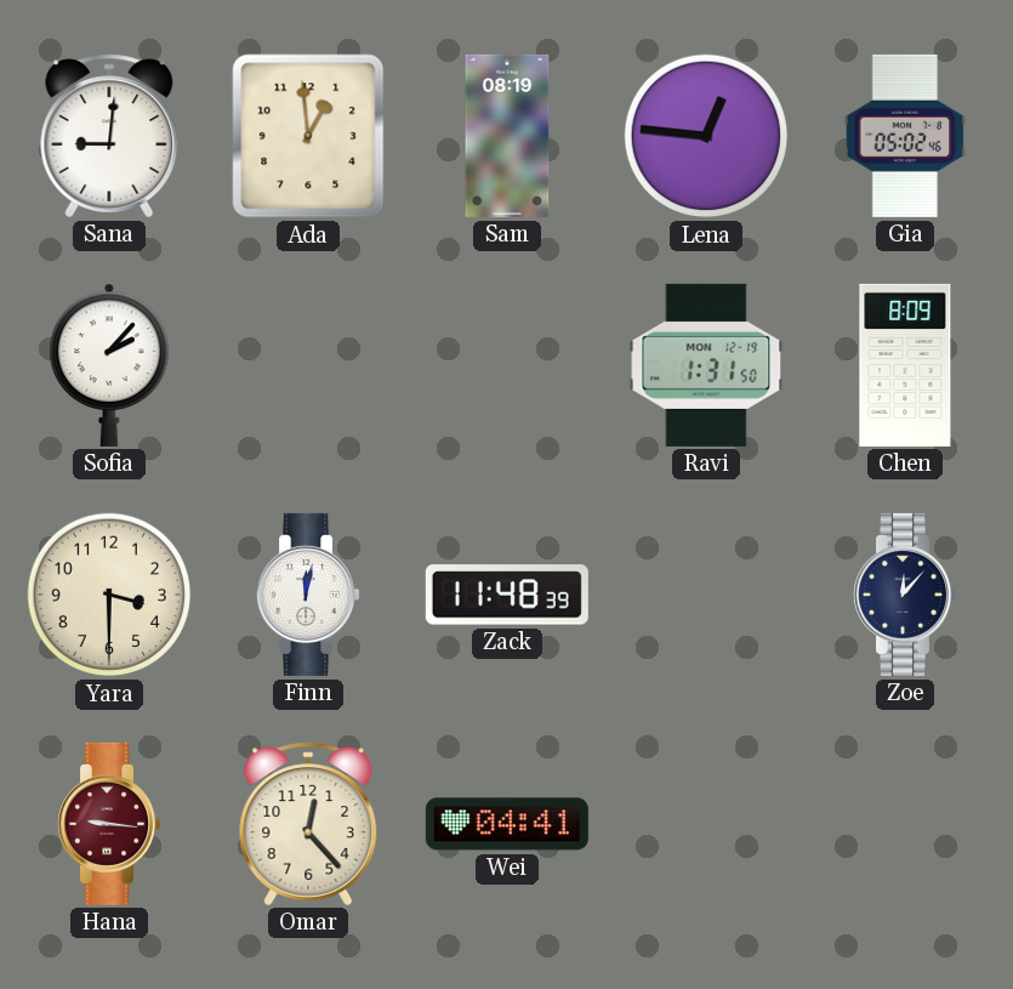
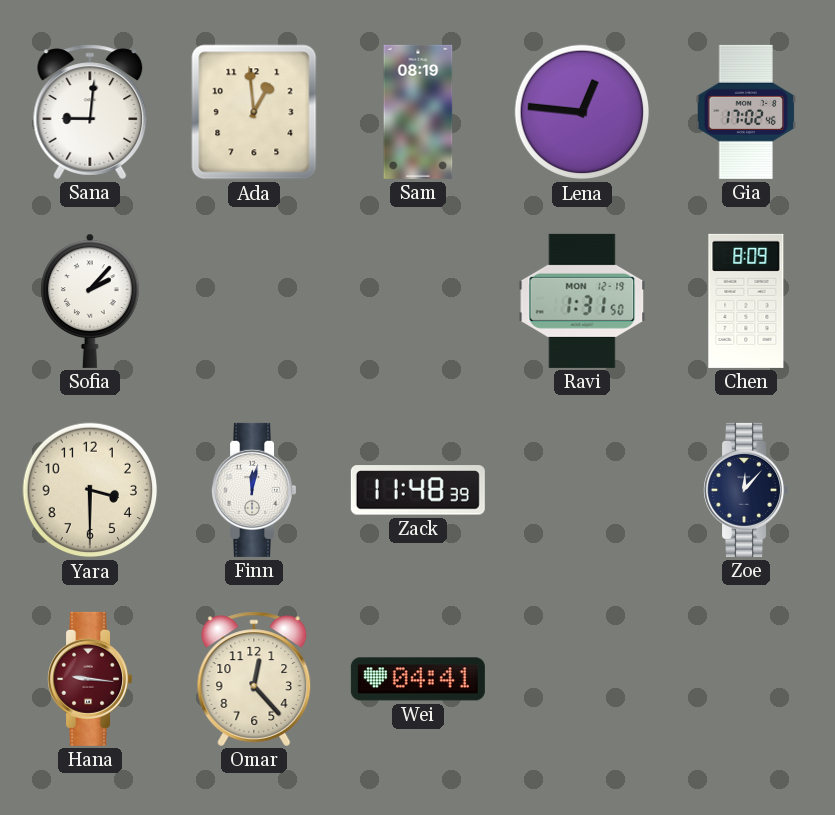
Gia: 05:02 -> 17:02
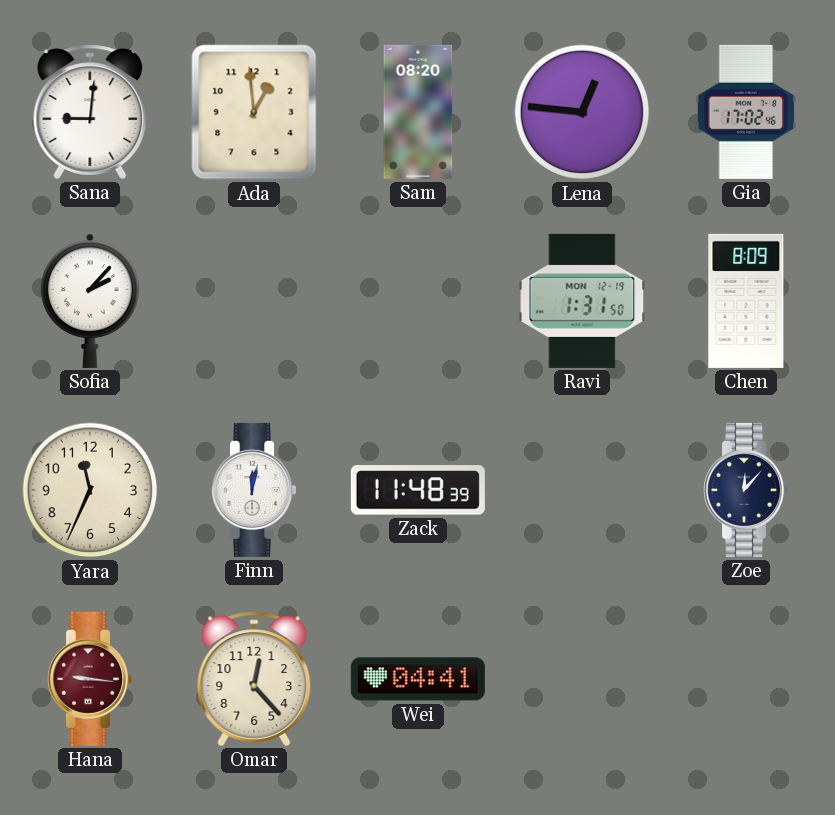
Sam: 08:19 -> 08:20
Yara: 3:30 -> 11:34
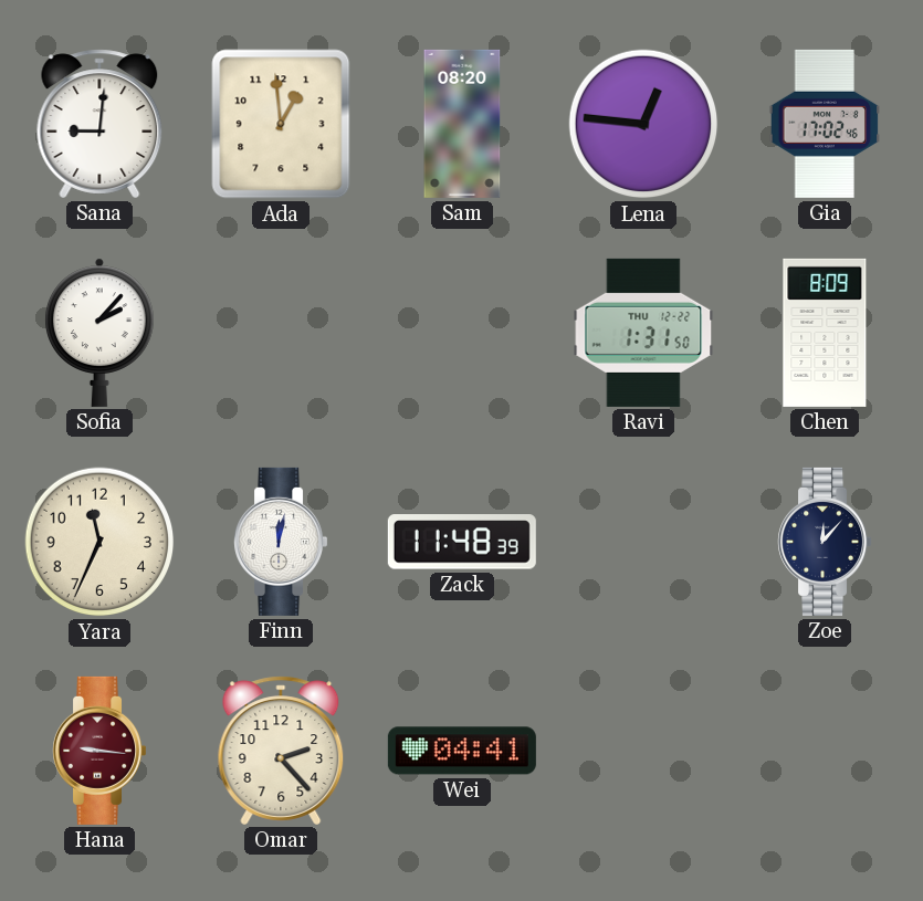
Ravi date: MON 12-19 -> THU 12-22
Omar: 12:23 -> 2:23
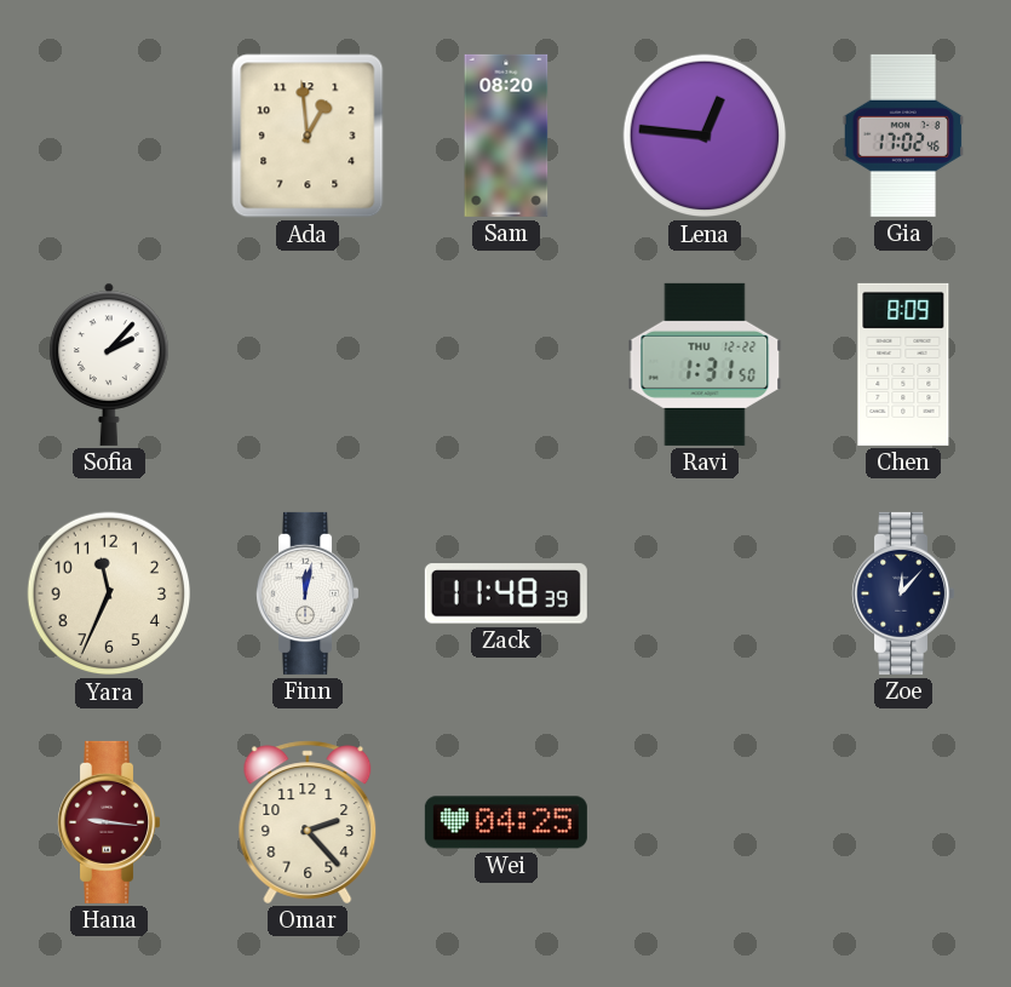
Sana: 9:01 -> none
Wei: 04:41 -> 04:25
